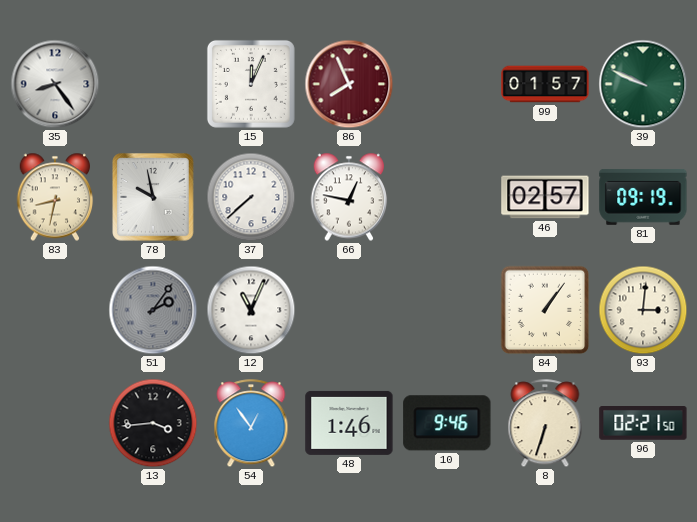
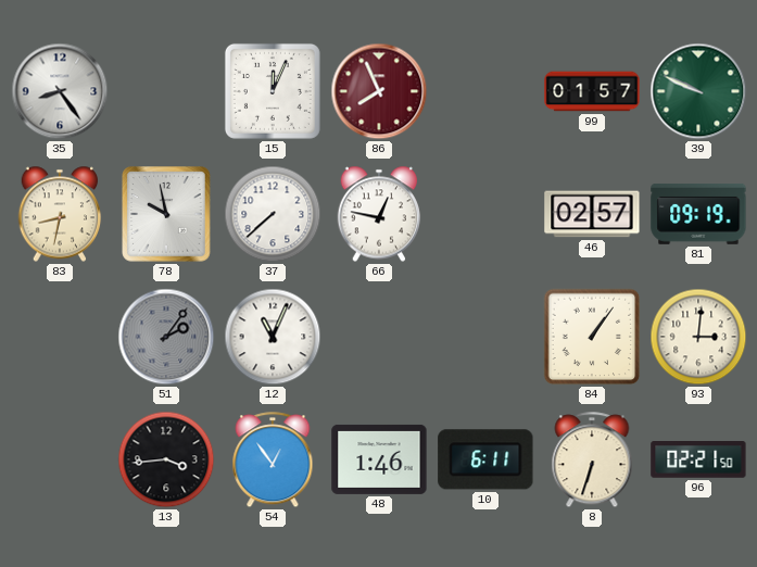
10: 9:46 -> 6:11
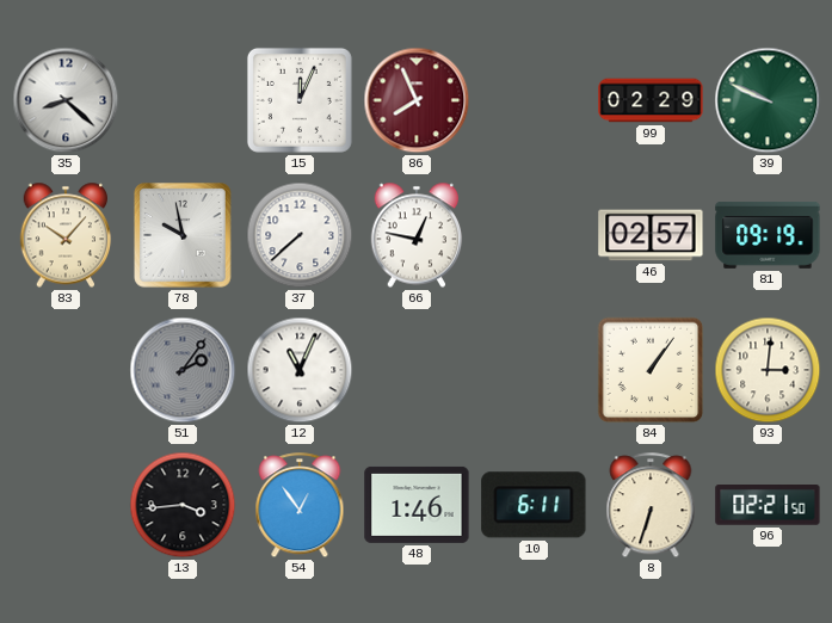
35: 8:24 -> 8:22
99: 01:57 -> 02:29
83: 8:32 -> 10:07
